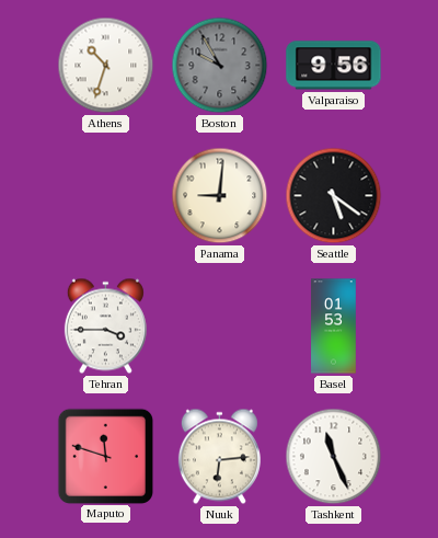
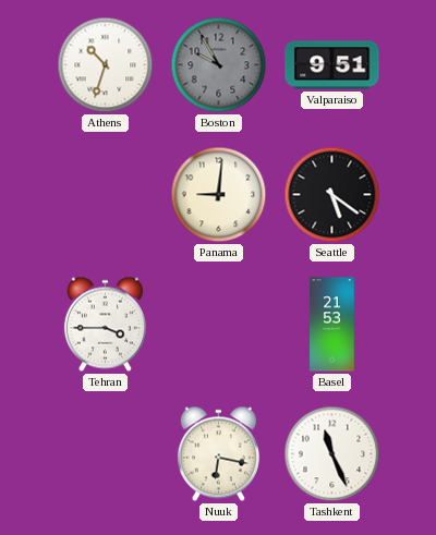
Valparaiso: 9:56 -> 9:51
Basel: 01:53 -> 21:53
Maputo: 11:48 -> none
Nuuk: 6:14 -> 6:17
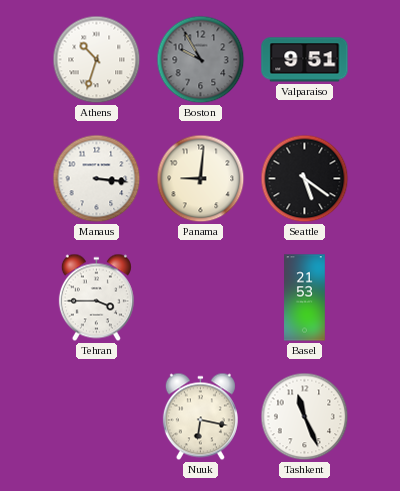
Manaus: none -> 3:16
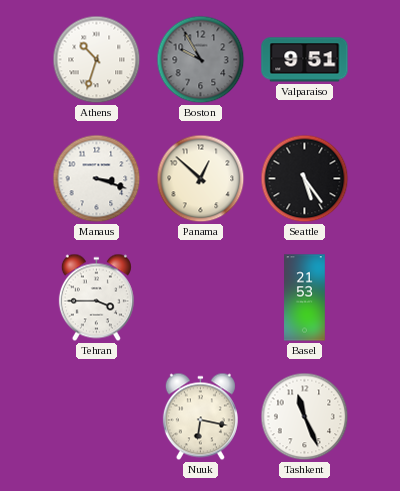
Manaus: 3:16 -> 3:18
Panama: 9:01 -> 12:52
Seattle: 5:21 -> 5:24
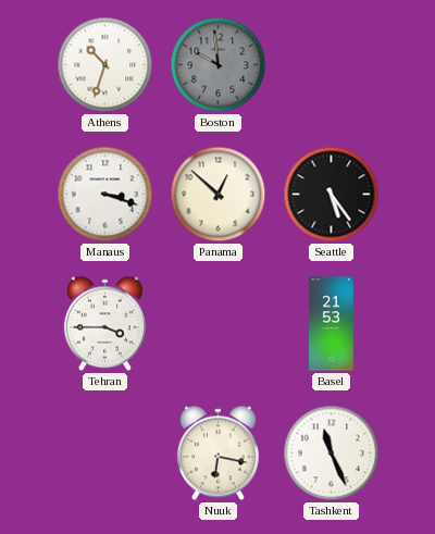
Boston: 9:55 -> 9:59
Valparaiso: 9:51 -> none
